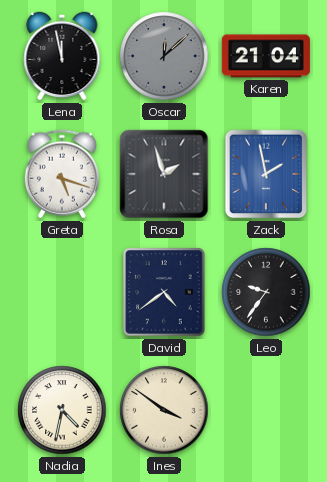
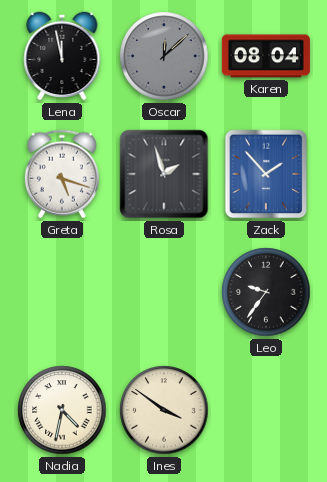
Karen: 21:04 -> 08:04
Zack: 1:58 -> 1:53
David: 4:39 -> none
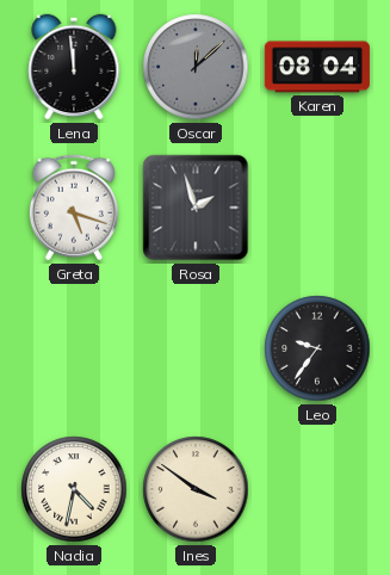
Lena: 11:58 -> 11:59
Zack: 1:53 -> none
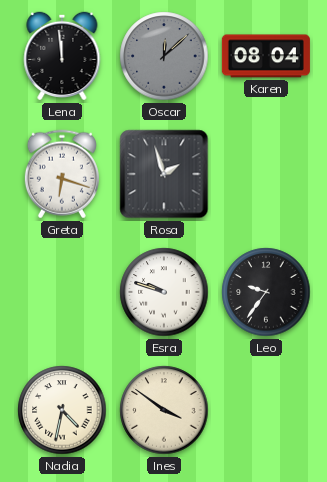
Greta: 5:18 -> 6:18
Esra: none -> 9:48
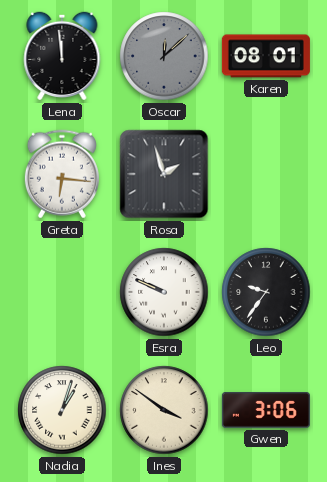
Karen: 08:04 -> 08:01
Greta: 6:18 -> 6:16
Esra: 9:48 -> 9:49
Nadia: 4:32 -> 1:03
Gwen: none -> 3:06
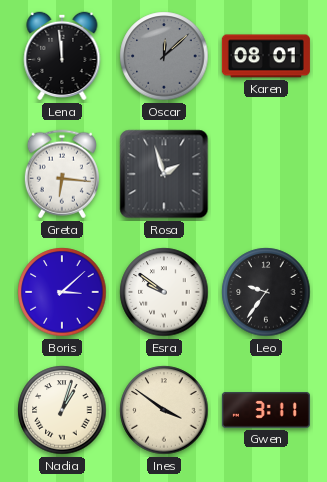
Boris: none -> 3:08
Esra: 9:49 -> 9:51
Gwen: 3:06 -> 3:11
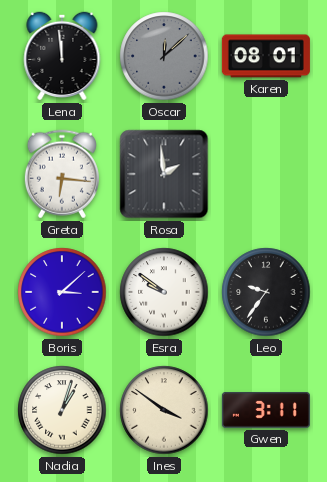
Rosa: 1:57 -> 1:59
